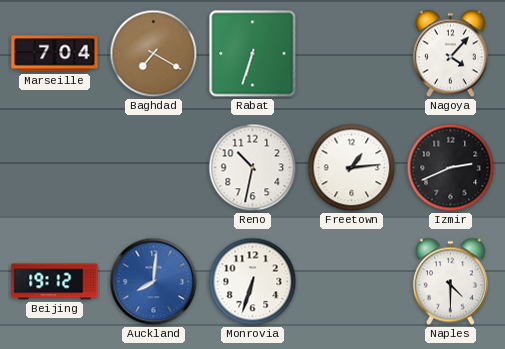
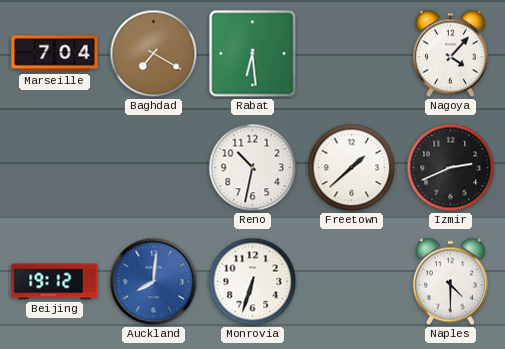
Rabat: 6:33 -> 6:29
Freetown: 1:14 -> 1:38
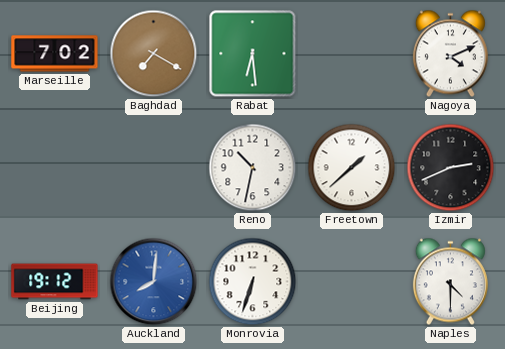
Marseille: 7:04 -> 7:02
Nagoya: 4:07 -> 4:11
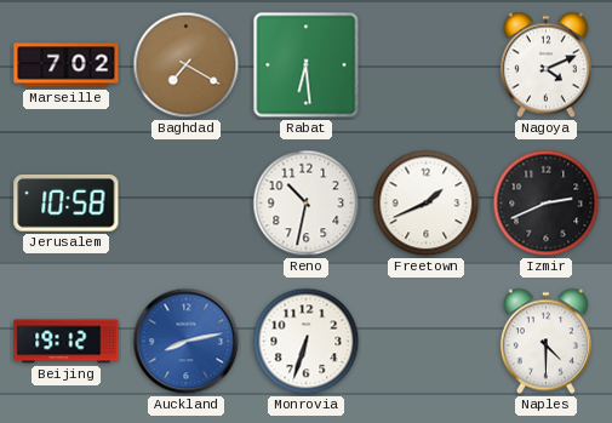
Jerusalem: none -> 10:58
Freetown: 1:38 -> 1:41
Auckland: 8:01 -> 8:13
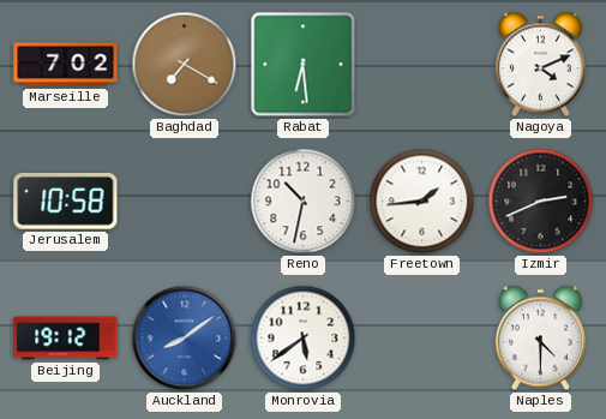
Freetown: 1:41 -> 1:44
Auckland: 8:13 -> 8:09
Monrovia: 6:33 -> 5:39
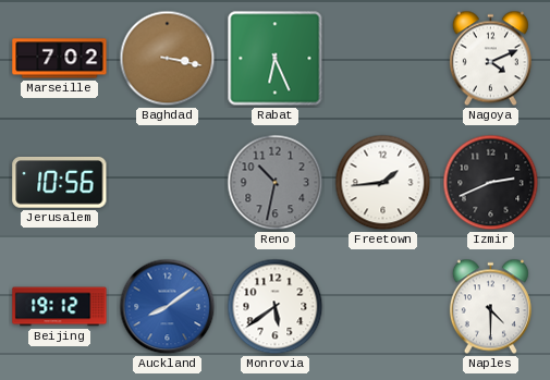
Baghdad: 7:20 -> 3:17
Rabat: 6:29 -> 6:26
Jerusalem: 10:58 -> 10:56
Reno dial: white -> grey
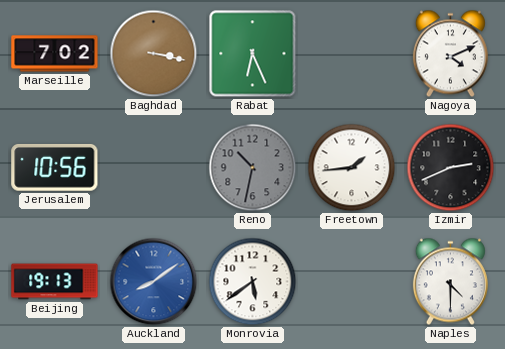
Beijing: 19:12 -> 19:13
